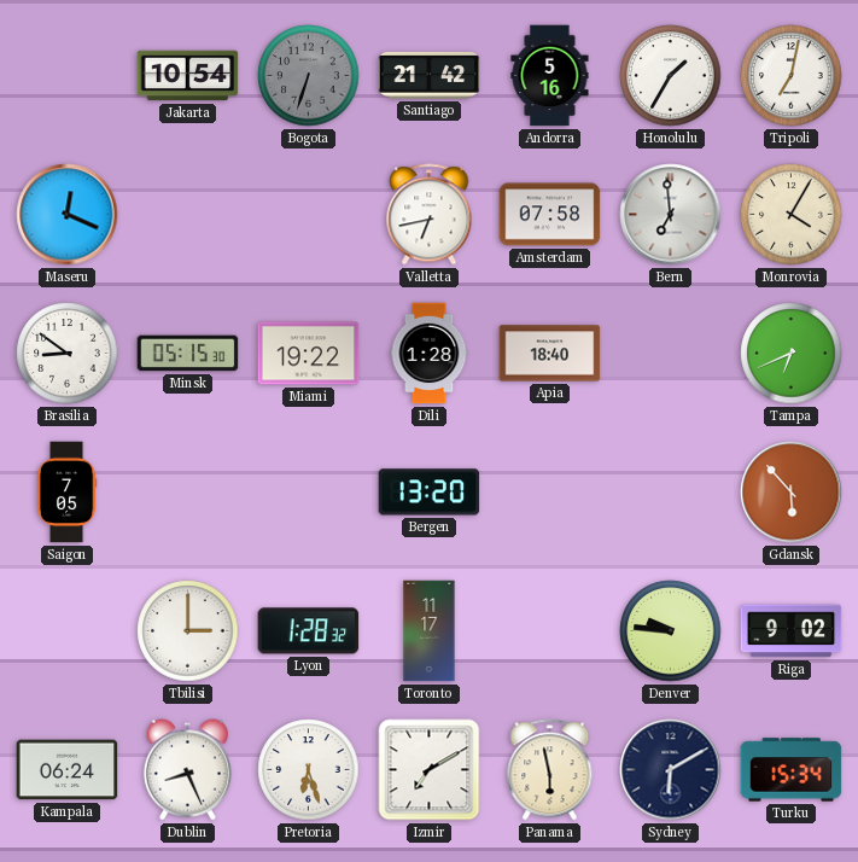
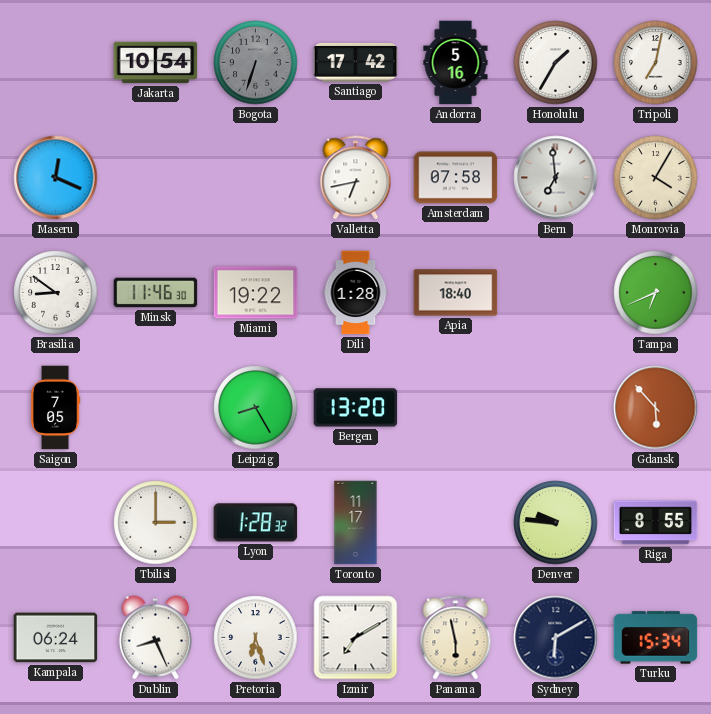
Santiago: 21:42 -> 17:42
Minsk: 05:15 -> 11:46
Leipzig: none -> 8:25
Riga: 9:02 -> 8:55
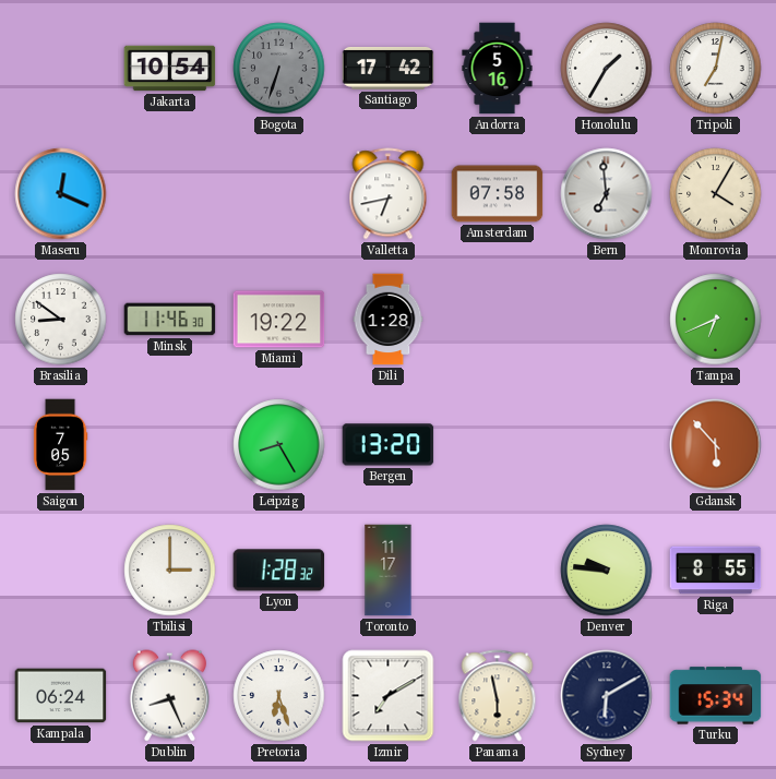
Apia: 18:40 -> none
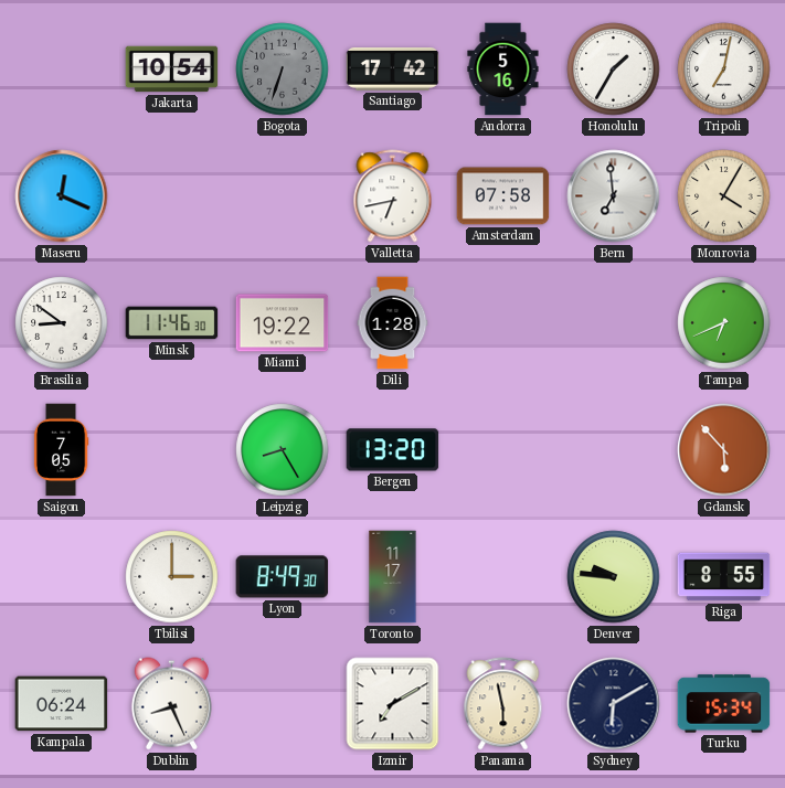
Lyon: 1:28 -> 8:49
Pretoria: 6:27 -> none
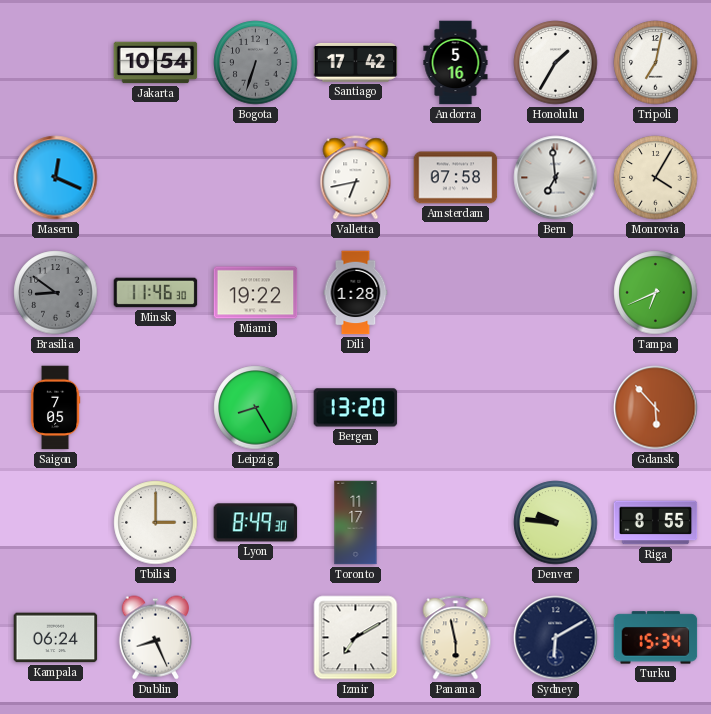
Brasilia dial: white -> grey
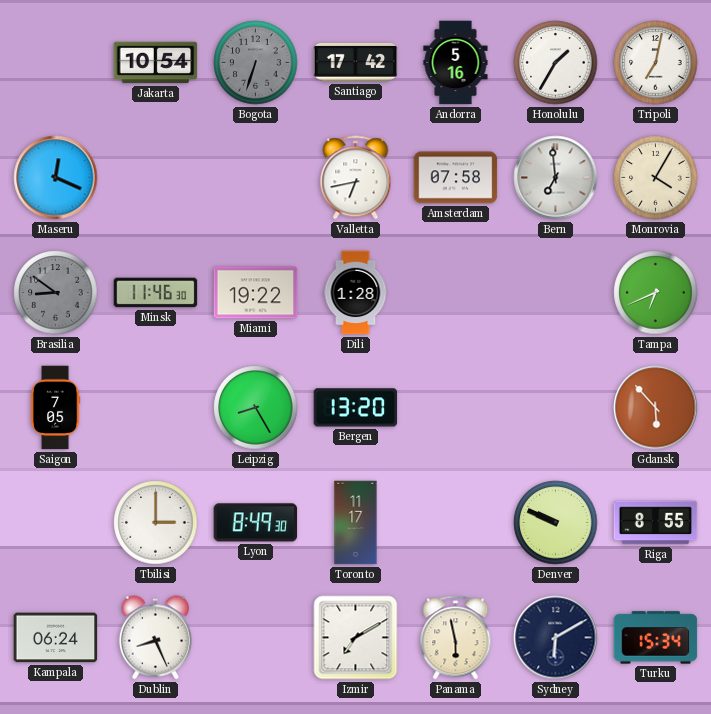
Denver: 9:46 -> 9:49
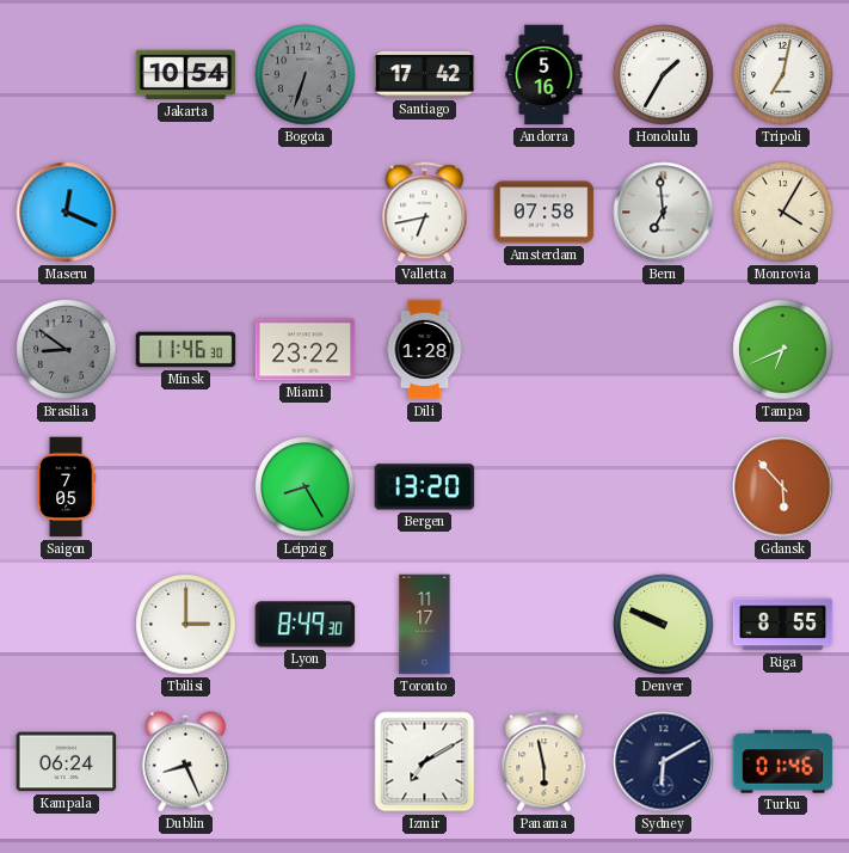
Miami: 19:22 -> 23:22
Turku: 15:34 -> 01:46
